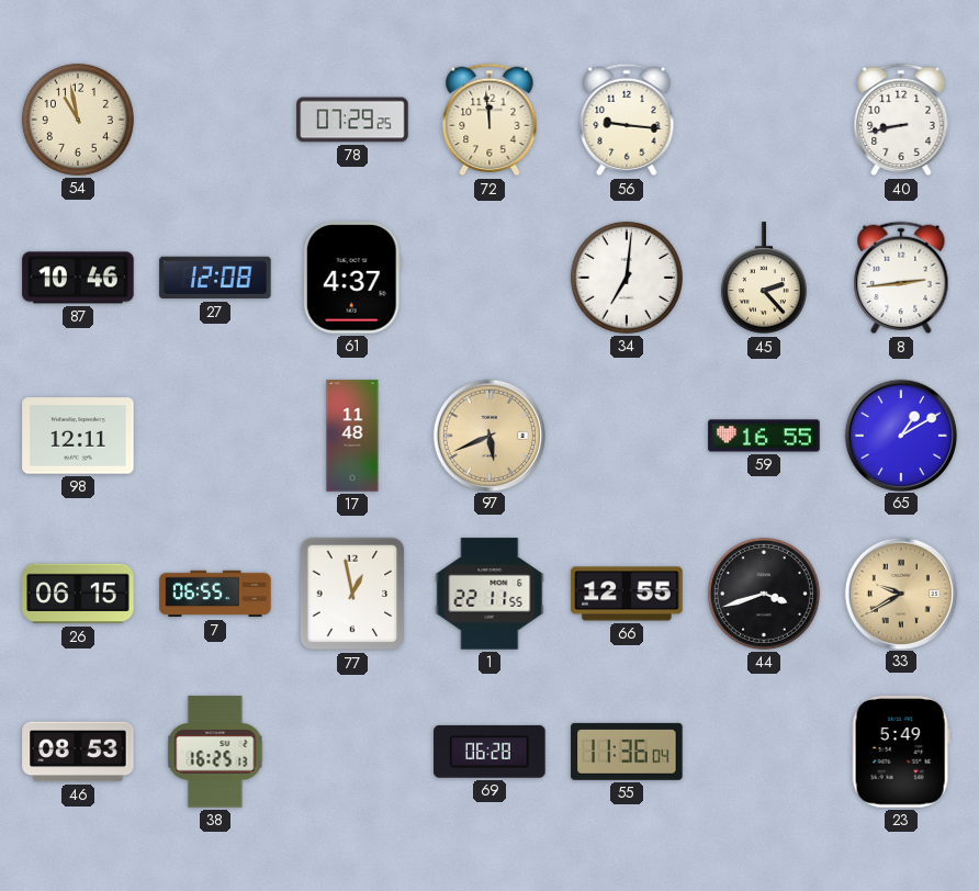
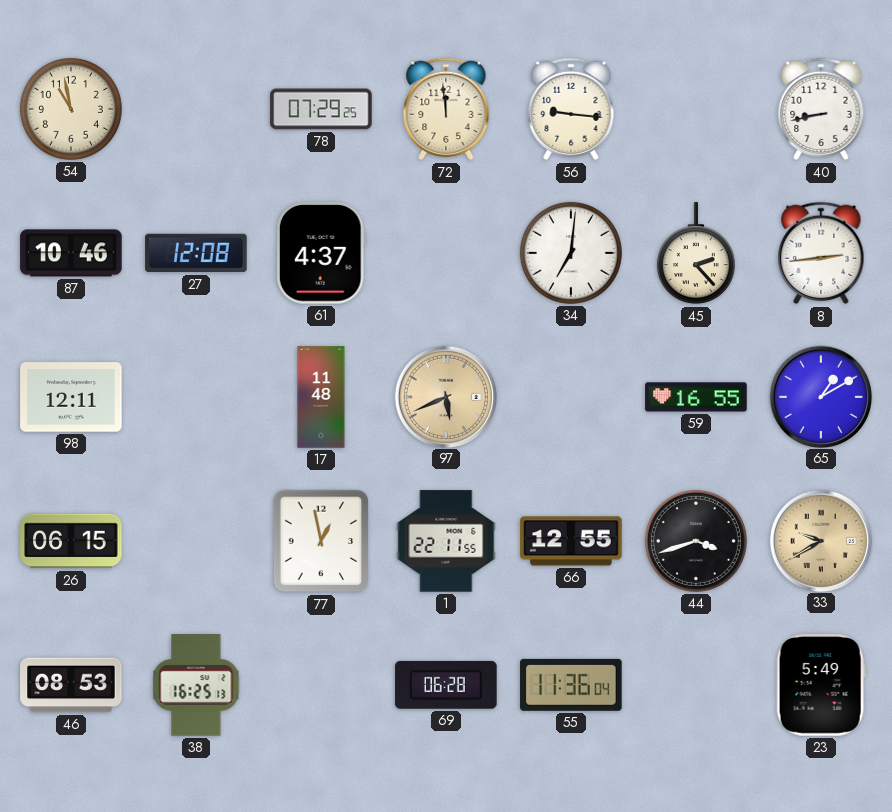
7: 06:55 -> none
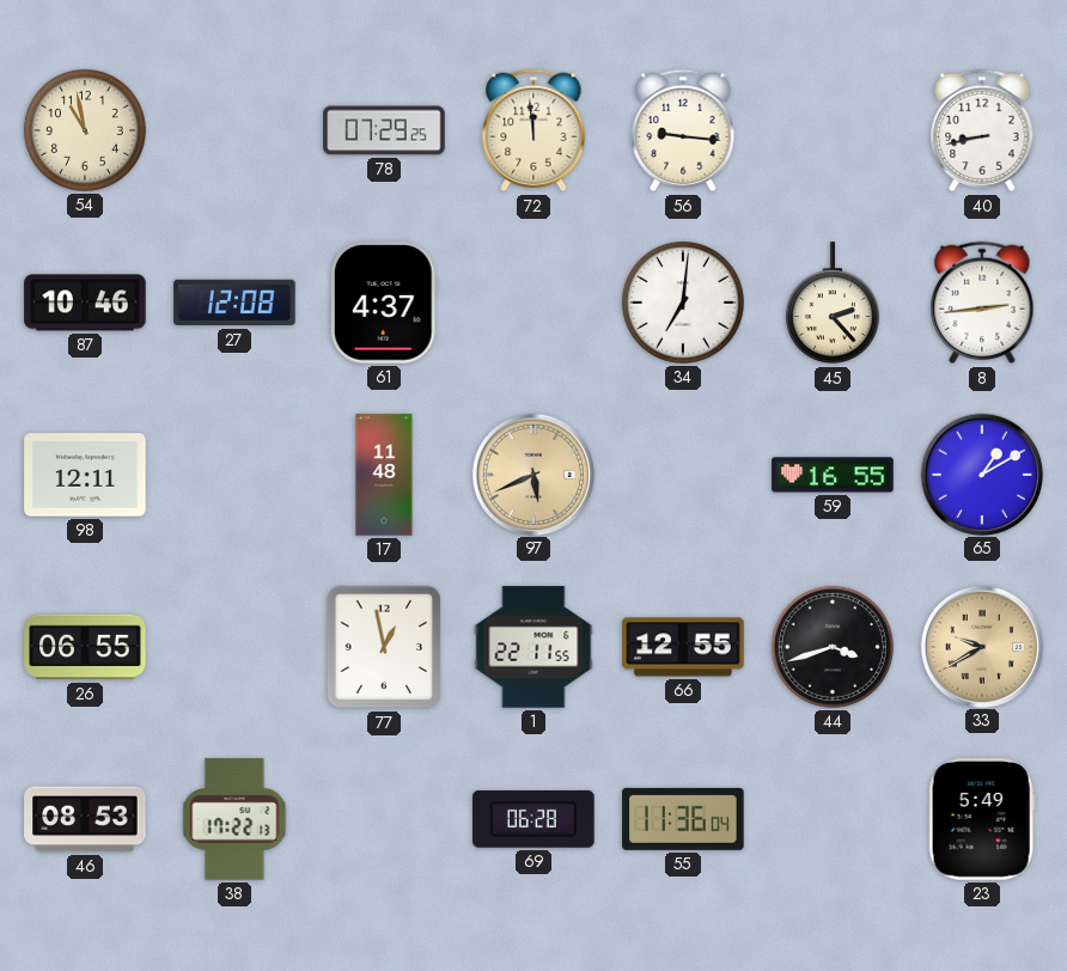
26: 06:15 -> 06:55
38: 16:25 -> 17:22
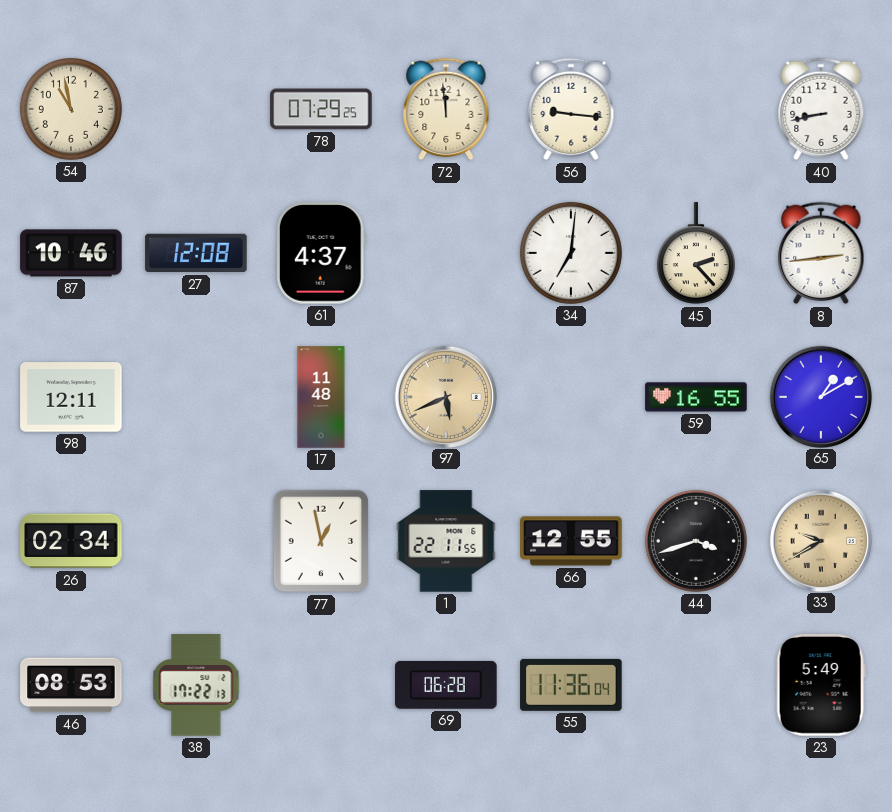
26: 06:55 -> 02:34
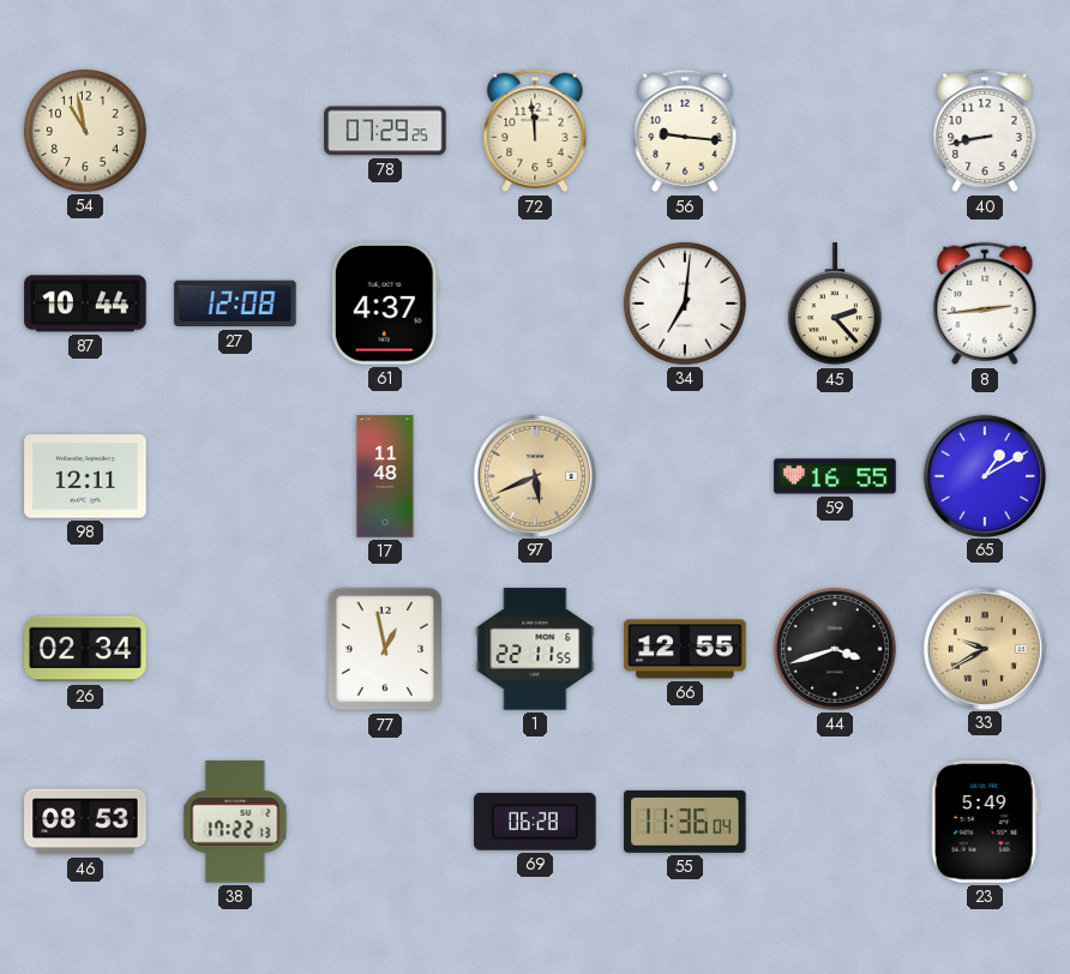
87: 10:46 -> 10:44
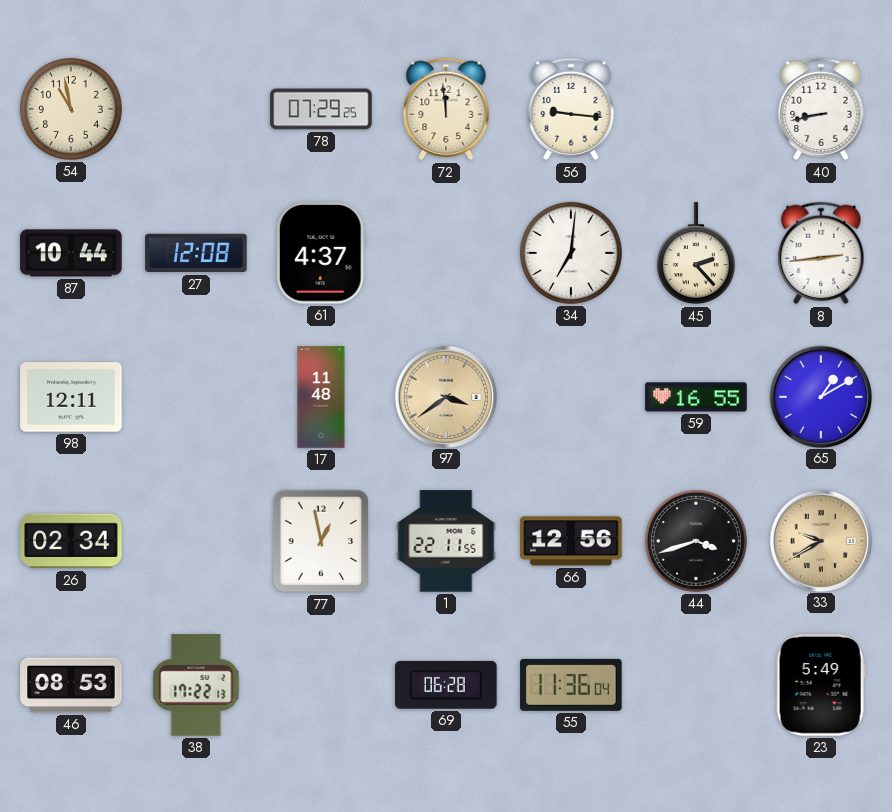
97: 5:41 -> 3:39
66: 12:55 -> 12:56
